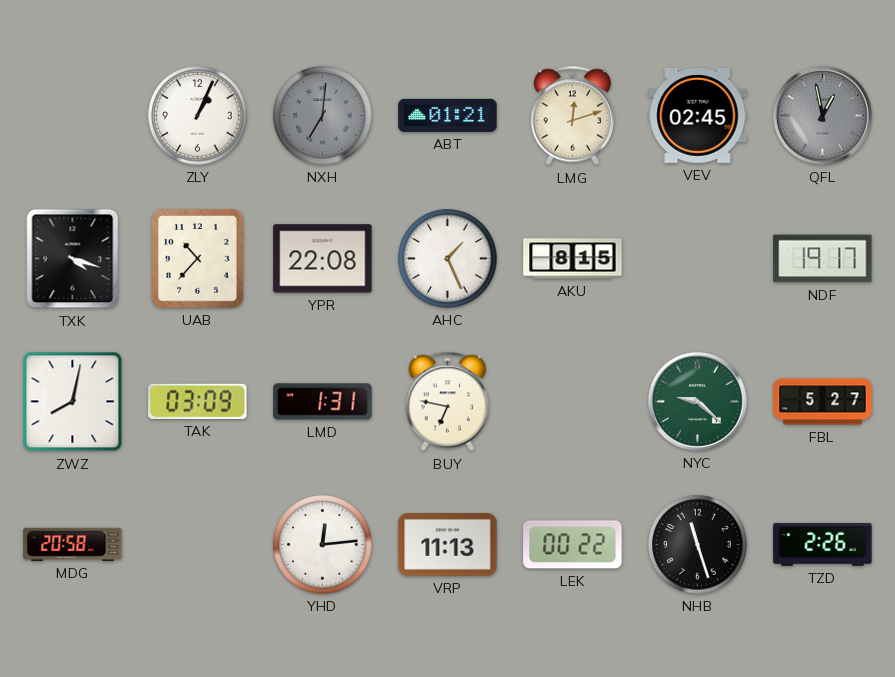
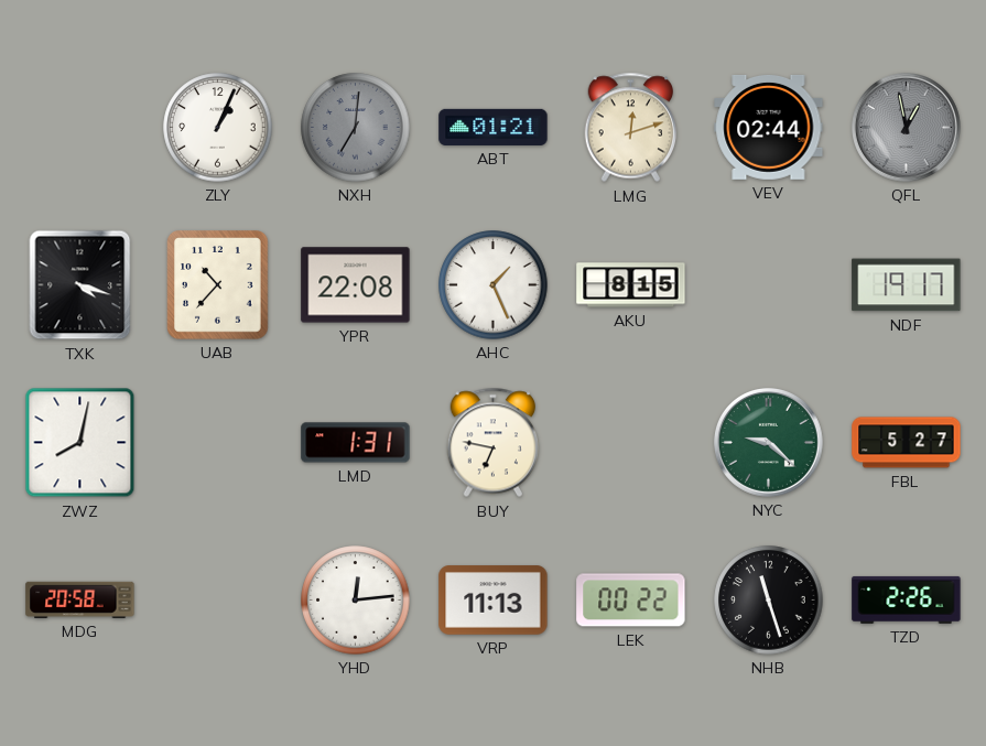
VEV: 02:45 -> 02:44
TAK: 03:09 -> none
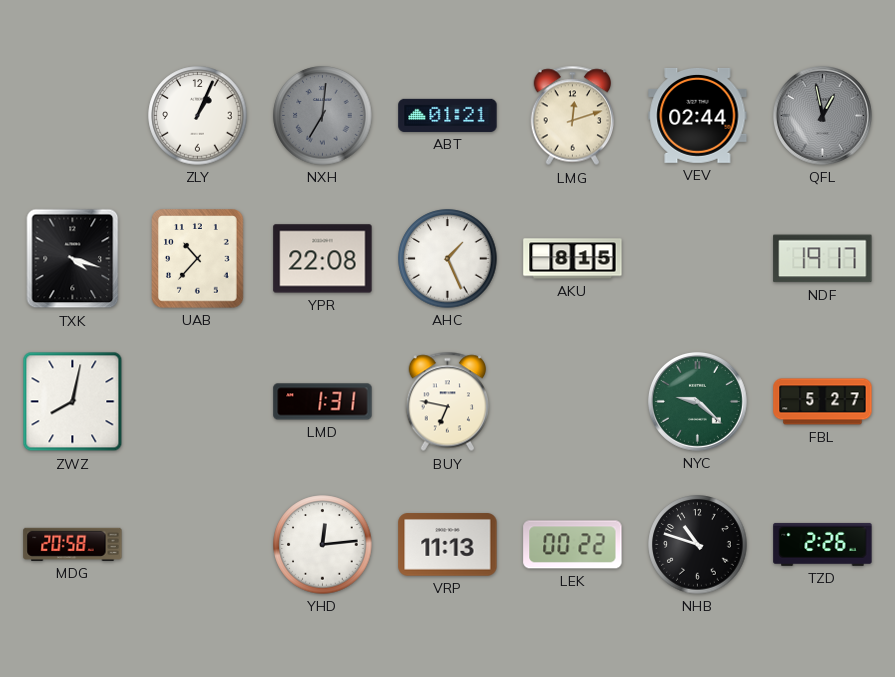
NHB: 11:27 -> 10:48
